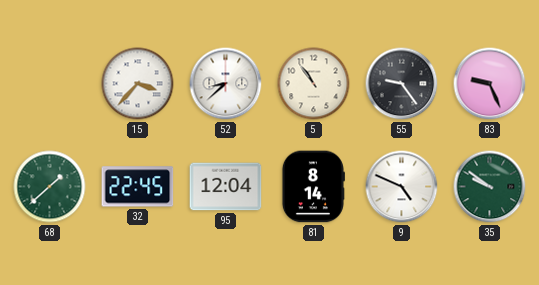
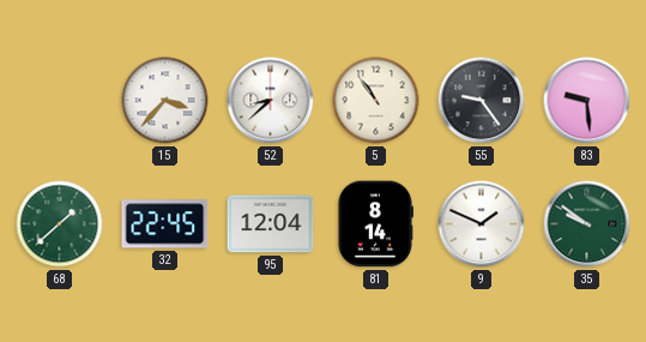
83: 9:26 -> 9:29
9: 4:49 -> 1:49
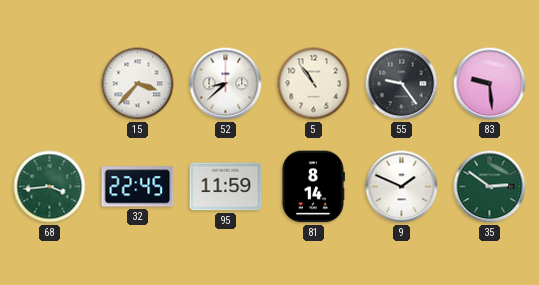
68: 1:38 -> 3:44
95: 12:04 -> 11:59
35: 9:51 -> 2:51
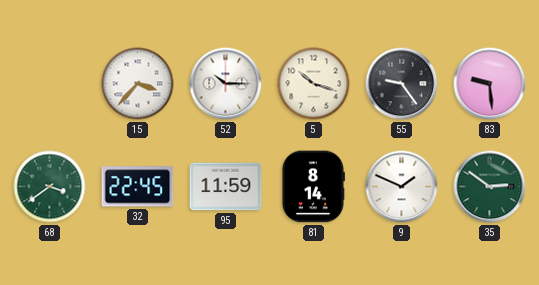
52: 8:38 -> 10:15
5: 10:54 -> 10:18
68: 3:44 -> 3:39
